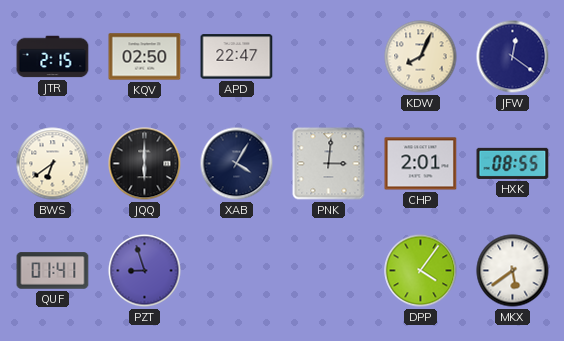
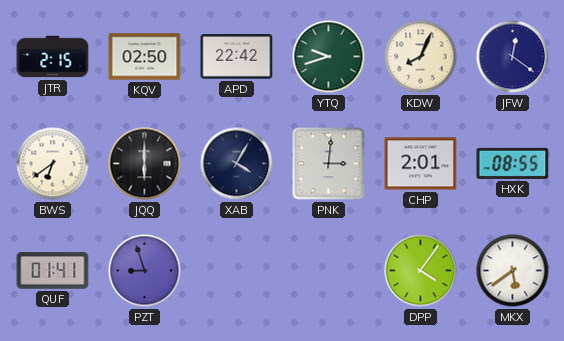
APD: 22:47 -> 22:42
YTQ: none -> 9:42
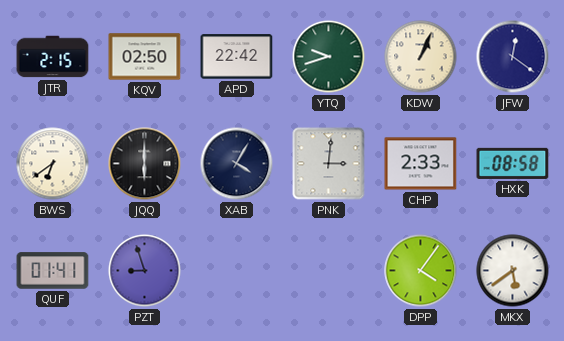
KDW: 8:04 -> 1:04
CHP: 2:01 -> 2:33
HXK: 08:55 -> 08:58
